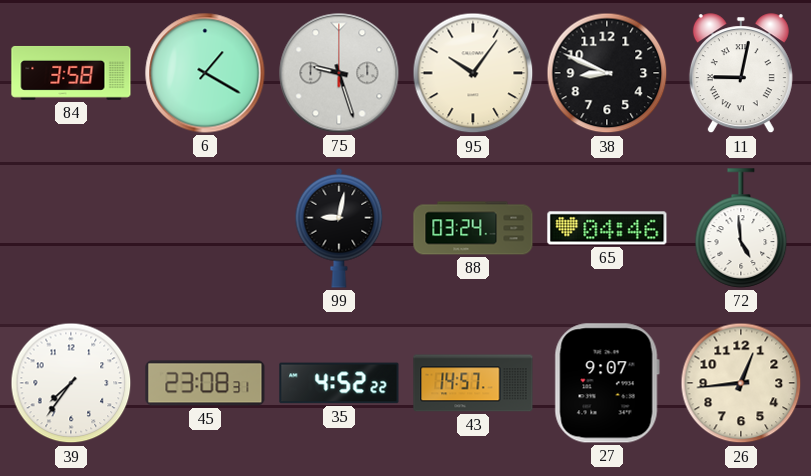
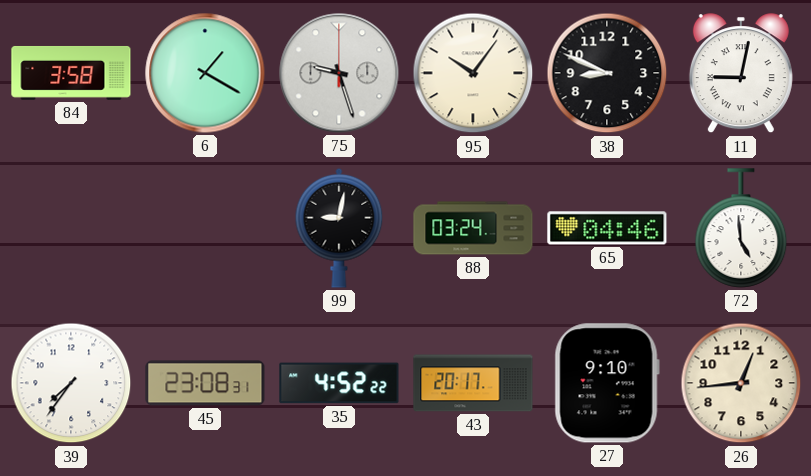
43: 14:57 -> 20:17
27: 9:07 -> 9:10
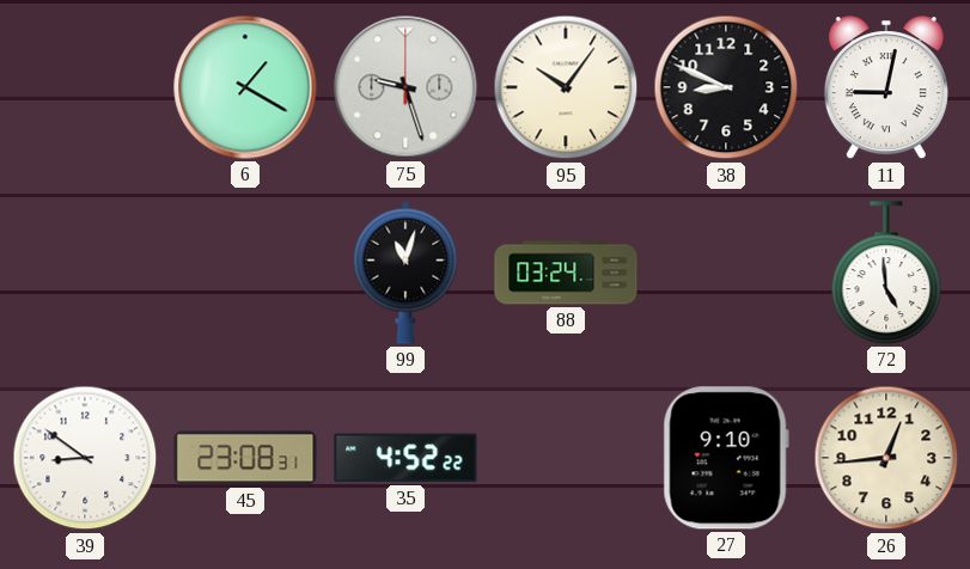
84: 3:58 -> none
99: 9:02 -> 11:03
65: 04:46 -> none
39: 7:36 -> 8:51
43: 20:17 -> none
